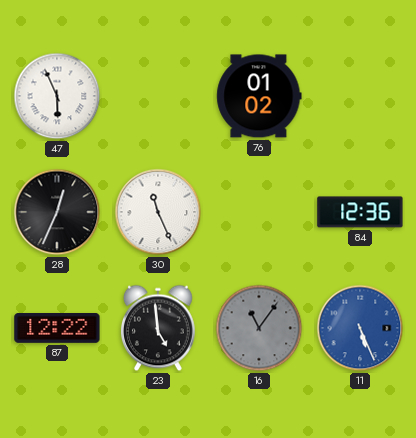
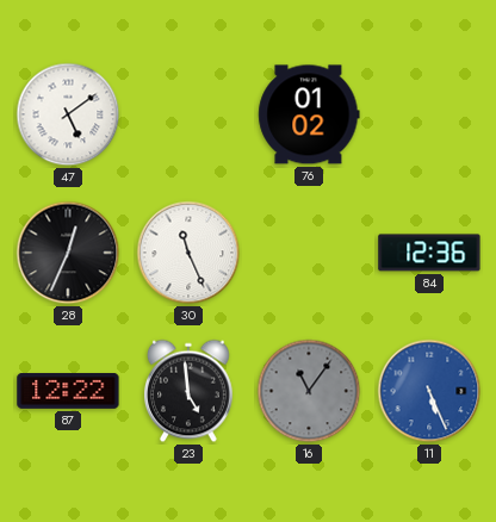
47: 5:56 -> 5:09
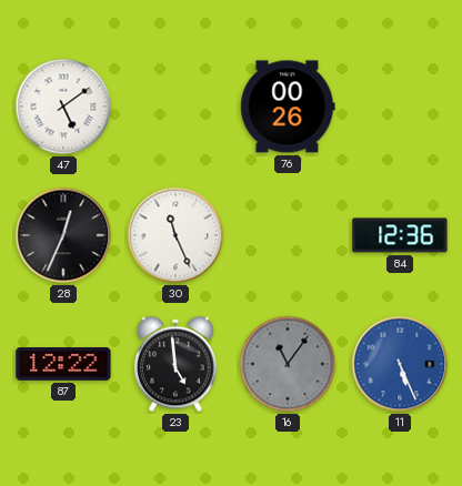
76: 01:02 -> 00:26
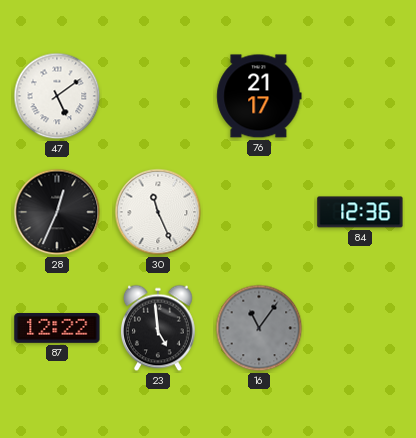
76: 00:26 -> 21:17
11: 5:26 -> none
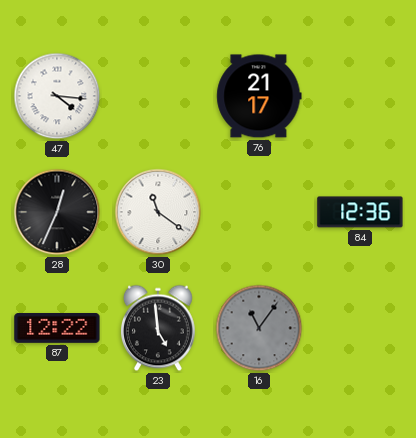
47: 5:09 -> 4:16
30: 11:26 -> 11:21
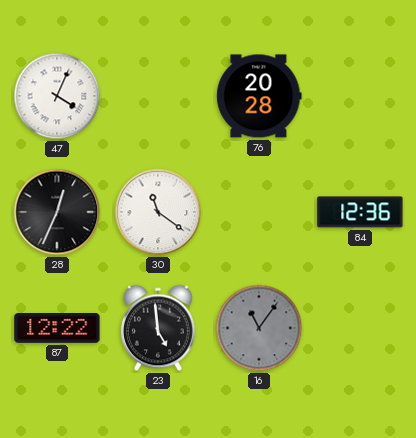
47: 4:16 -> 4:04
76: 21:17 -> 20:28
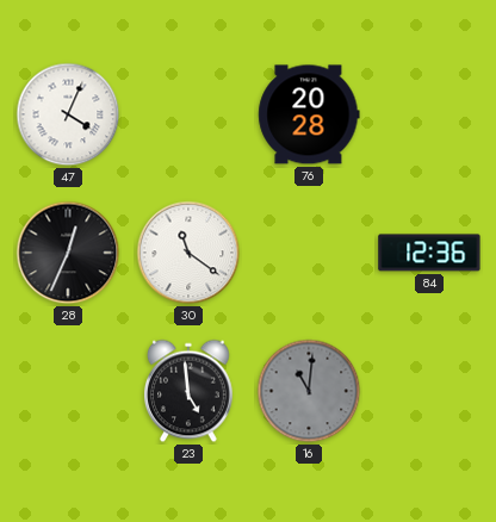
87: 12:22 -> none
16: 11:06 -> 11:01
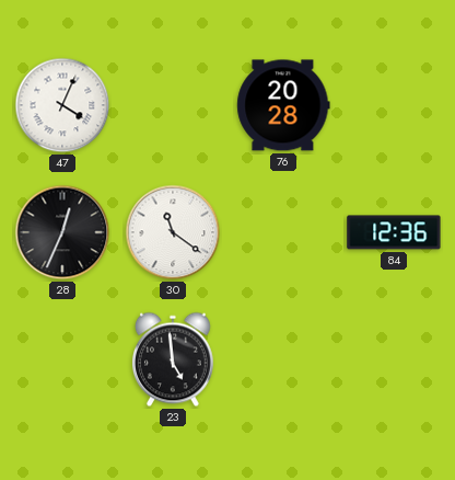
16: 11:01 -> none
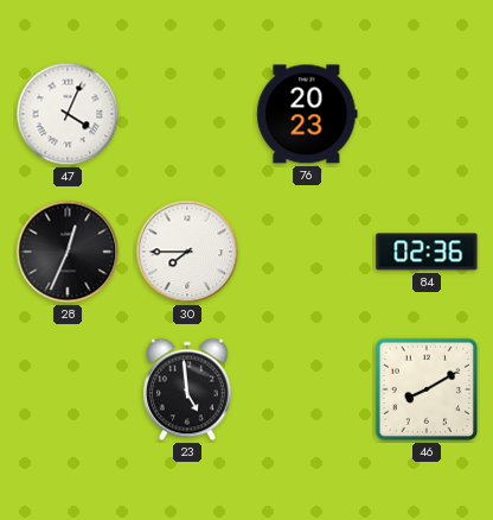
76: 20:28 -> 20:23
30: 11:21 -> 7:45
84: 12:36 -> 02:36
46: none -> 8:10
